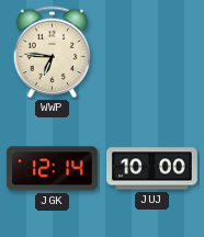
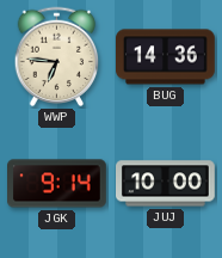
BUG: none -> 14:36
JGK: 12:14 -> 9:14
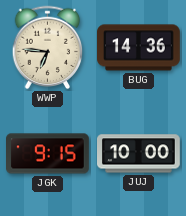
JGK: 9:14 -> 9:15
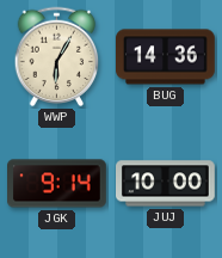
WWP: 6:46 -> 6:05
JGK: 9:15 -> 9:14
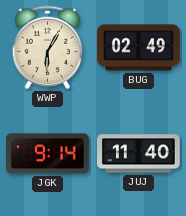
BUG: 14:36 -> 02:49
JUJ: 10:00 -> 11:40
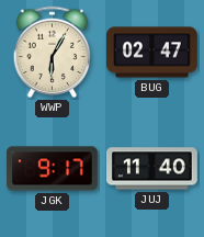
BUG: 02:49 -> 02:47
JGK: 9:14 -> 9:17
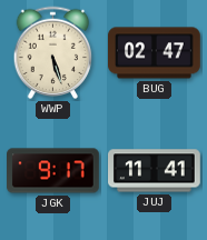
WWP: 6:05 -> 5:27
JUJ: 11:40 -> 11:41
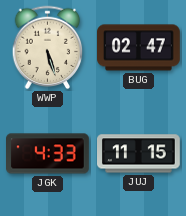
JGK: 9:17 -> 4:33
JUJ: 11:41 -> 11:15
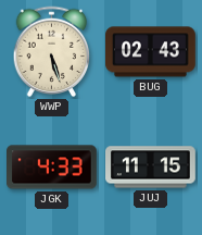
BUG: 02:47 -> 02:43
